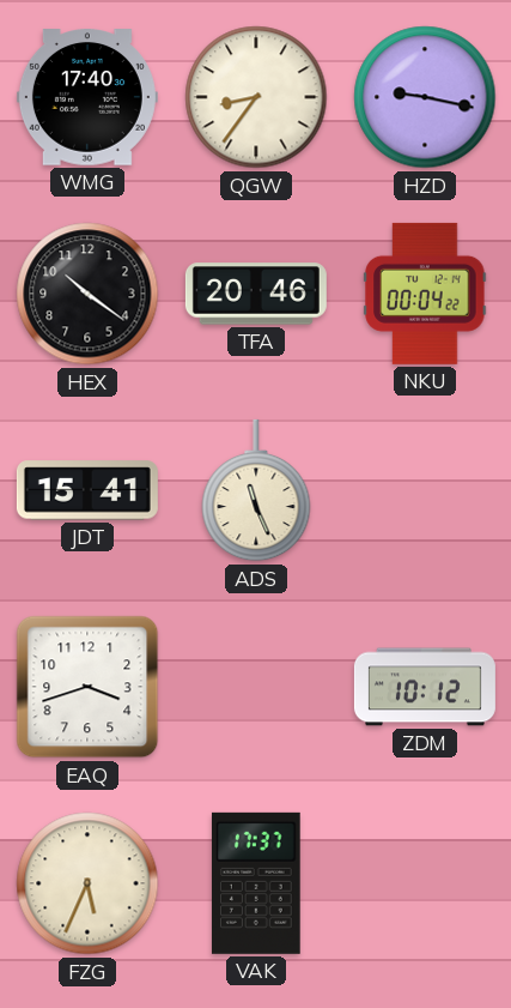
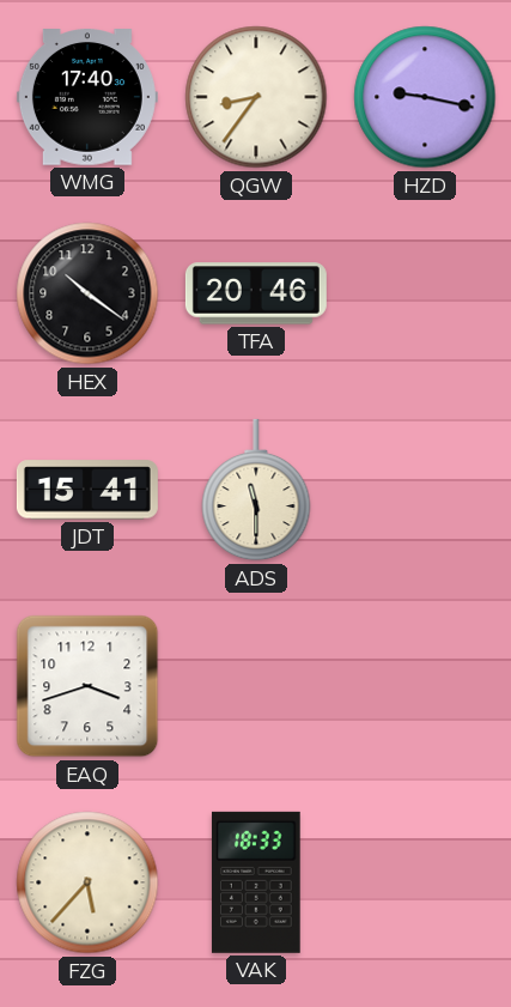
NKU: 00:04 -> none
ADS: 11:26 -> 11:30
ZDM: 10:12 -> none
FZG: 5:34 -> 5:37
VAK: 17:37 -> 18:33
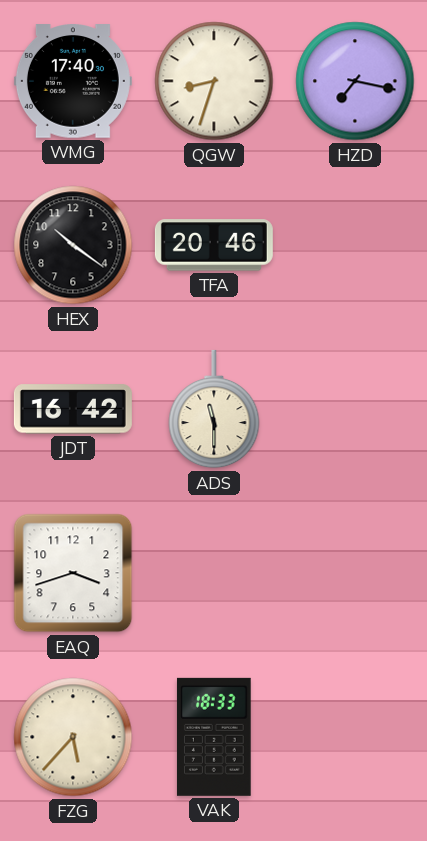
QGW: 8:36 -> 8:33
HZD: 9:17 -> 7:17
JDT: 15:41 -> 16:42
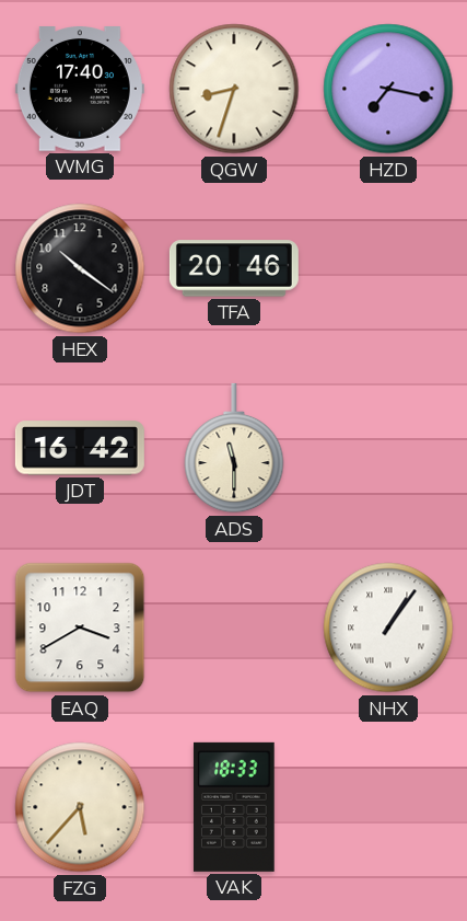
EAQ: 3:42 -> 3:40
NHX: none -> 1:06
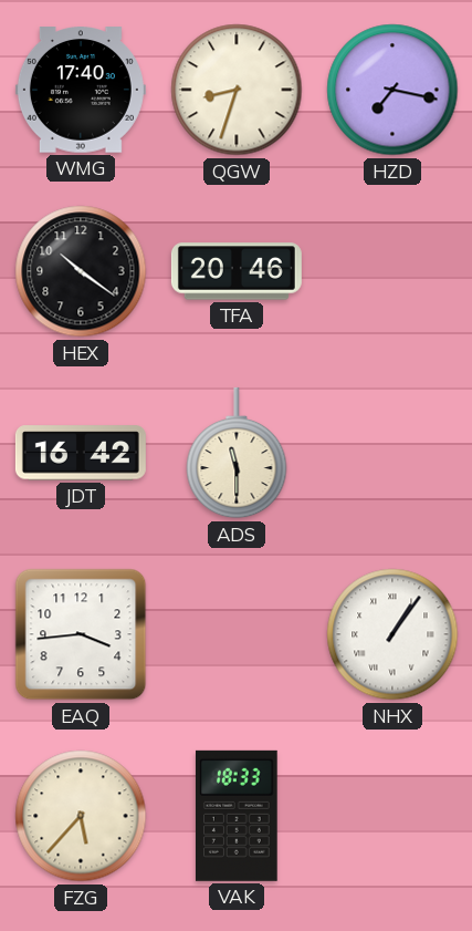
EAQ: 3:40 -> 3:44
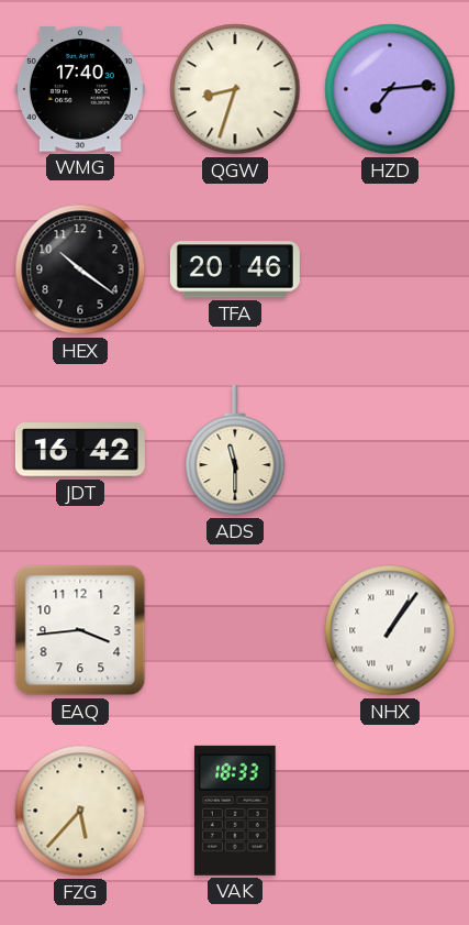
HZD: 7:17 -> 7:14
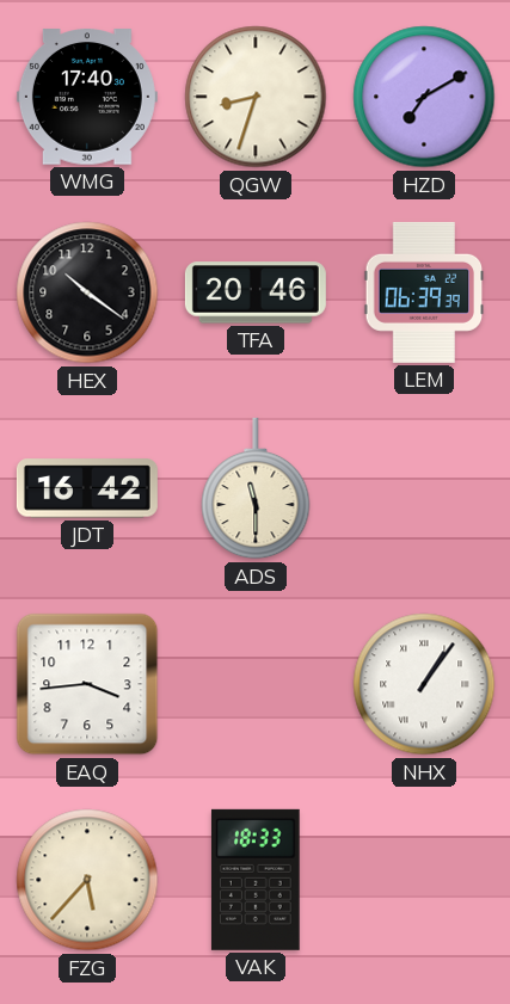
HZD: 7:14 -> 7:10
LEM: none -> 06:39
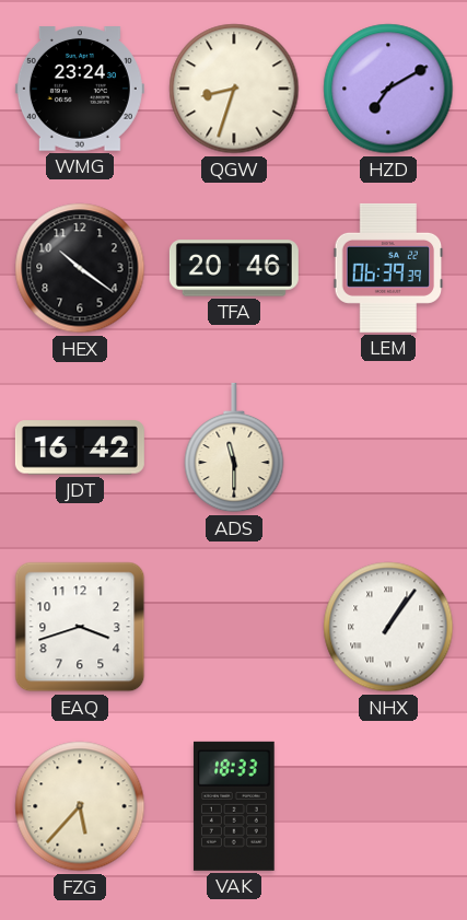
WMG: 17:40 -> 23:24
EAQ: 3:44 -> 3:42
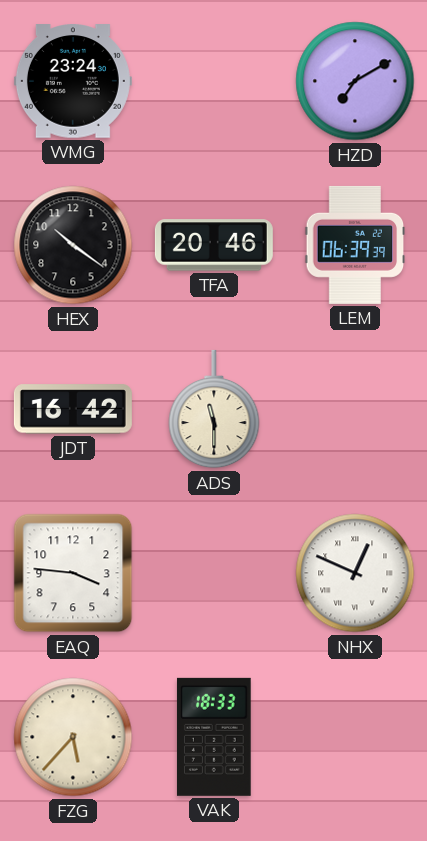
QGW: 8:33 -> none
EAQ: 3:42 -> 3:46
NHX: 1:06 -> 12:49
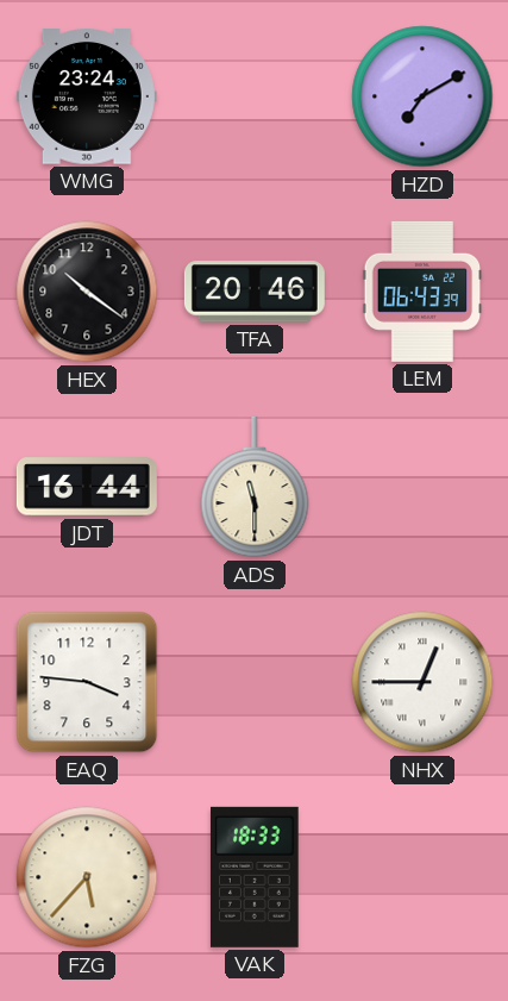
LEM: 06:39 -> 06:43
JDT: 16:42 -> 16:44
NHX: 12:49 -> 12:45
